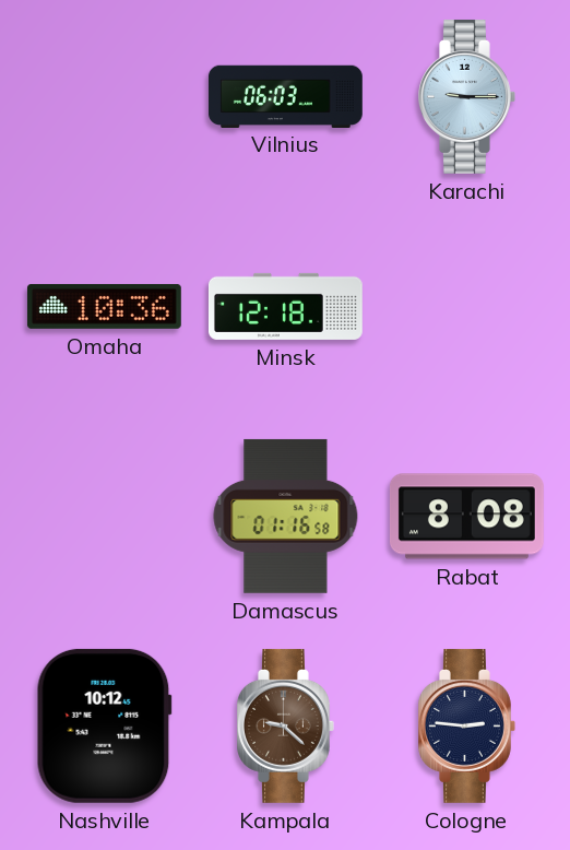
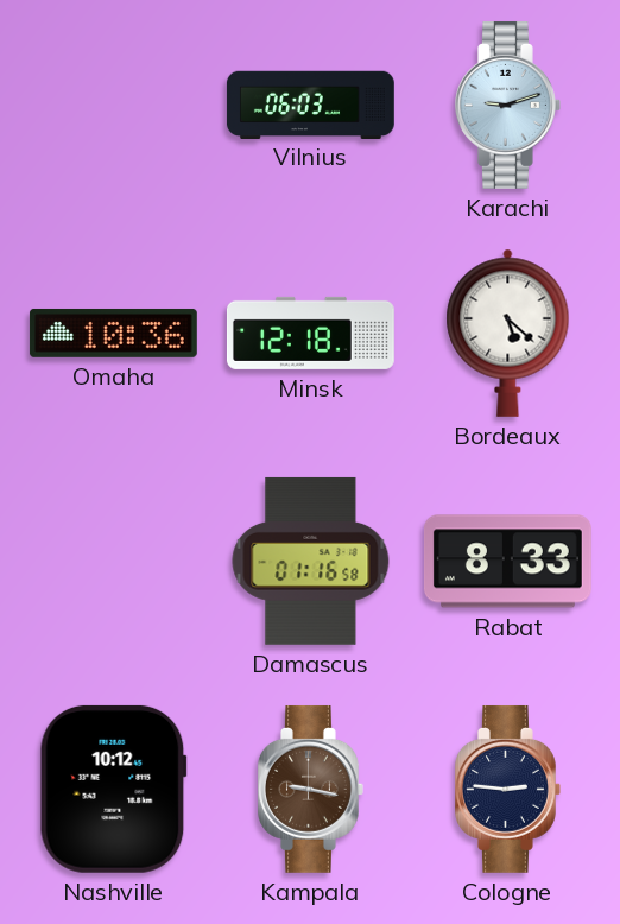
Karachi: 9:15 -> 9:12
Bordeaux: none -> 5:22
Rabat: 8:08 -> 8:33
Kampala: 9:22 -> 9:17
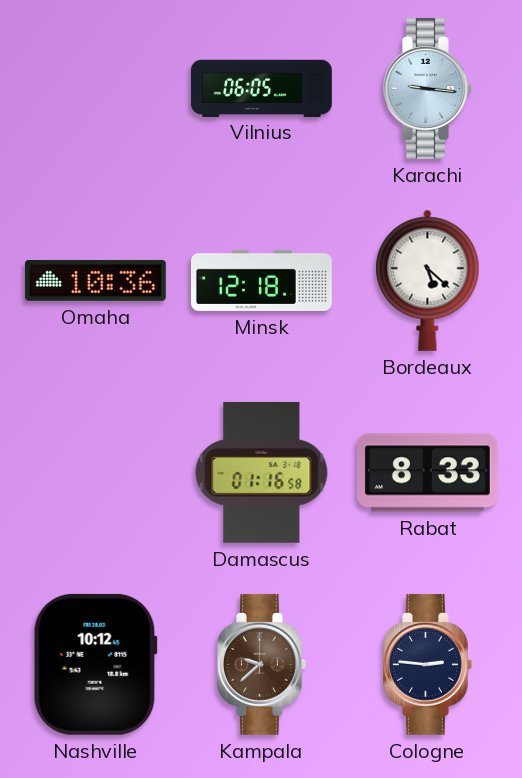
Vilnius: 06:03 -> 06:05
Karachi: 9:12 -> 9:16
Kampala: 9:17 -> 9:38
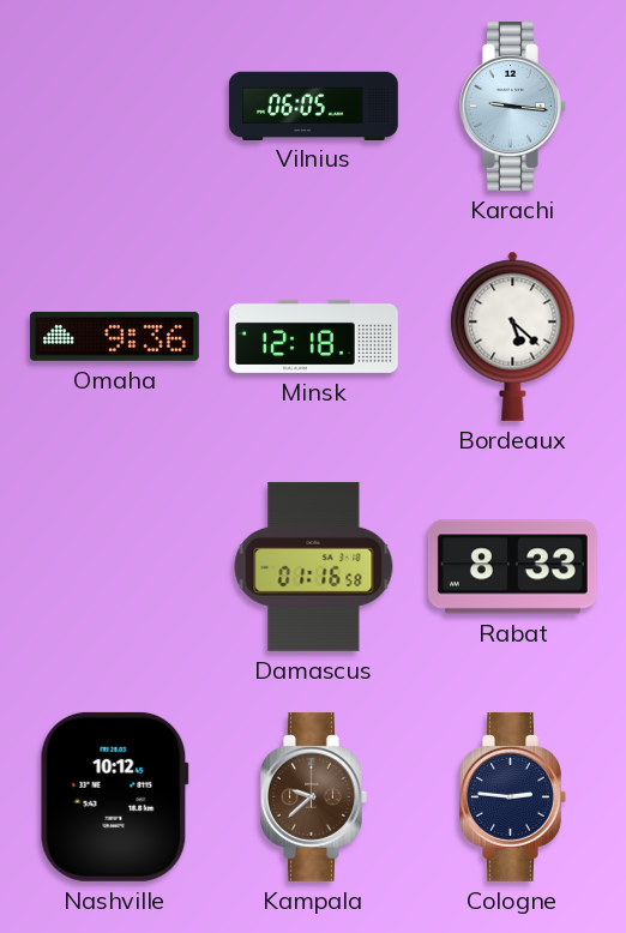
Omaha: 10:36 -> 9:36
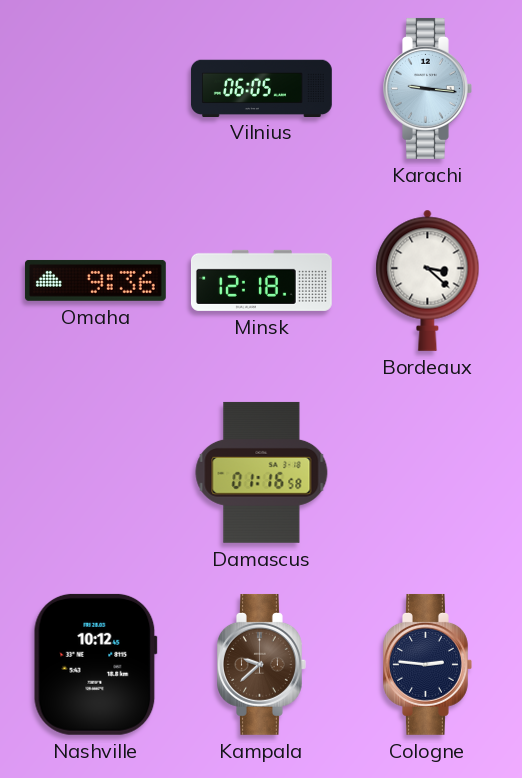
Bordeaux: 5:22 -> 3:22
Rabat: 8:33 -> none
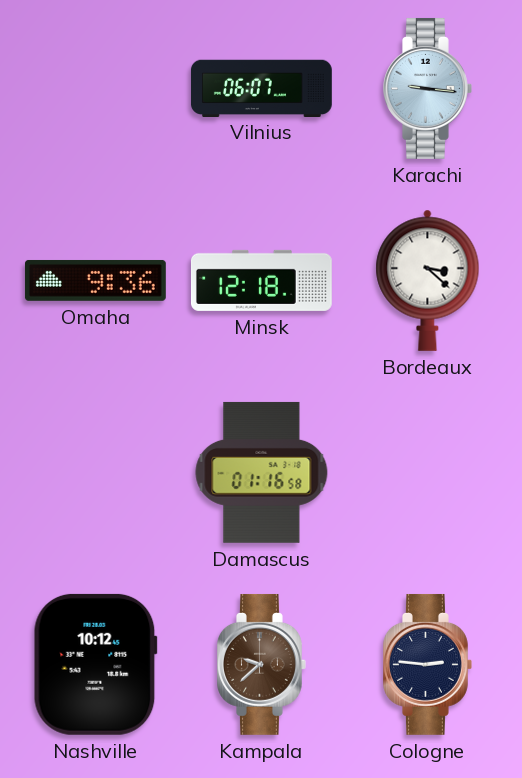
Vilnius: 06:05 -> 06:07
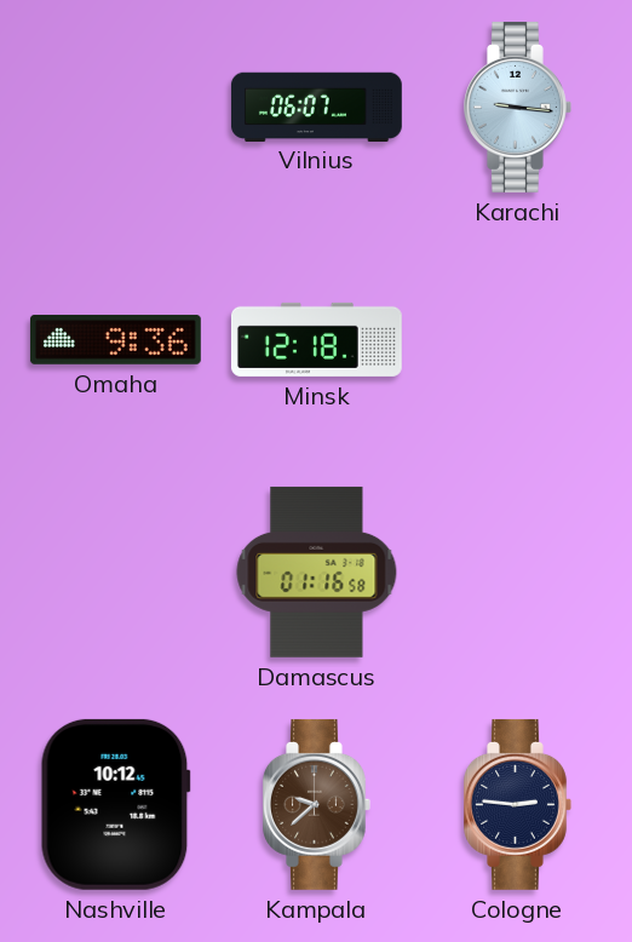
Bordeaux: 3:22 -> none
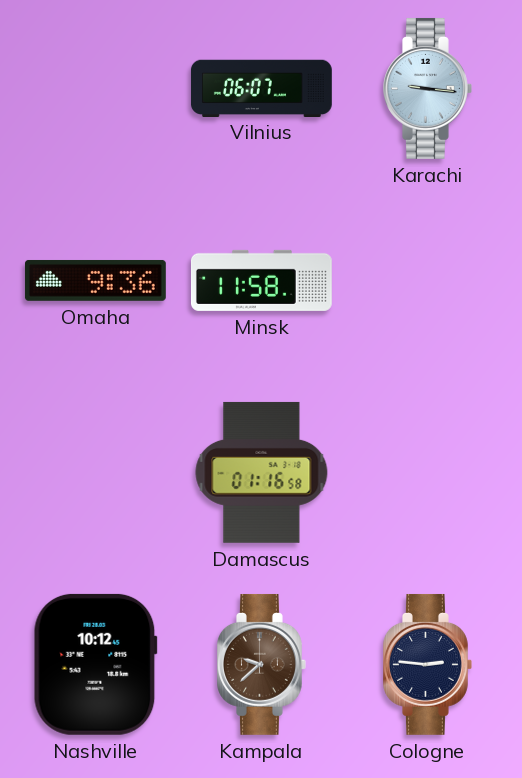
Minsk: 12:18 -> 11:58
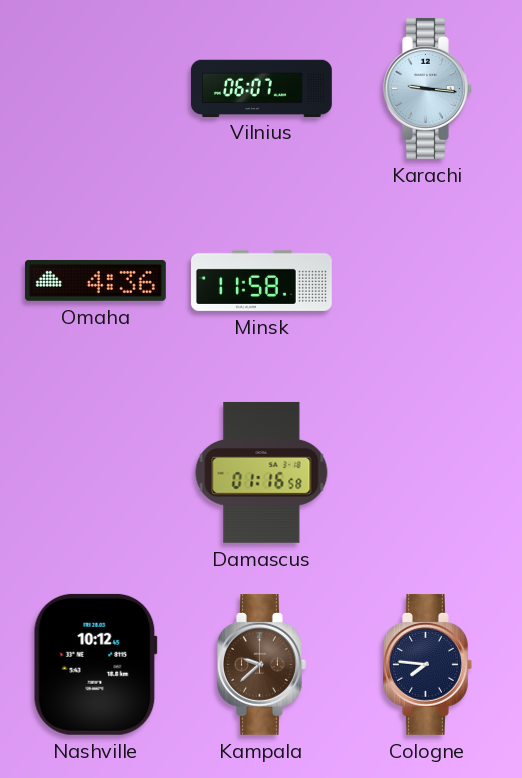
Omaha: 9:36 -> 4:36
Cologne: 2:46 -> 7:46
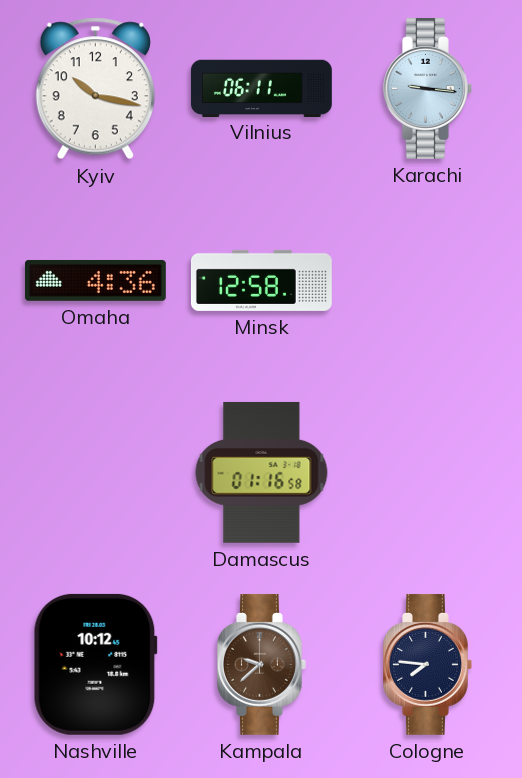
Kyiv: none -> 10:17
Vilnius: 06:07 -> 06:11
Minsk: 11:58 -> 12:58
